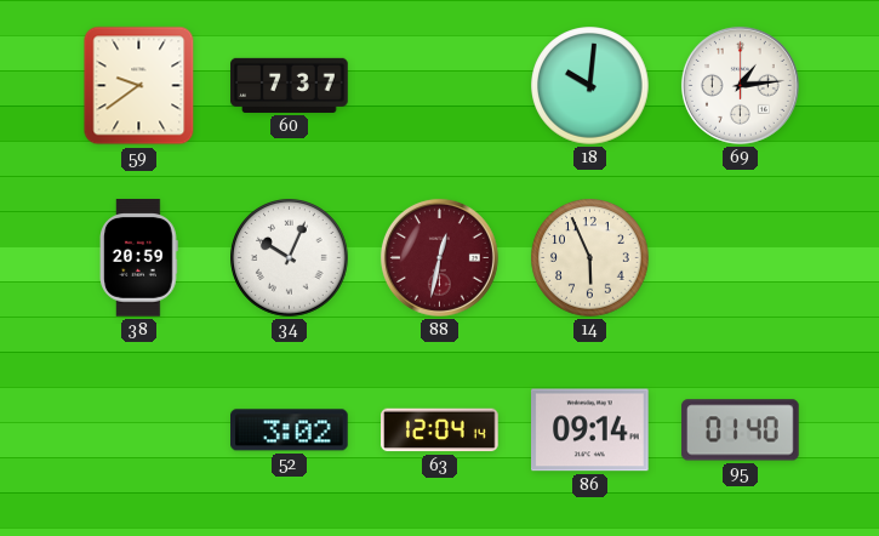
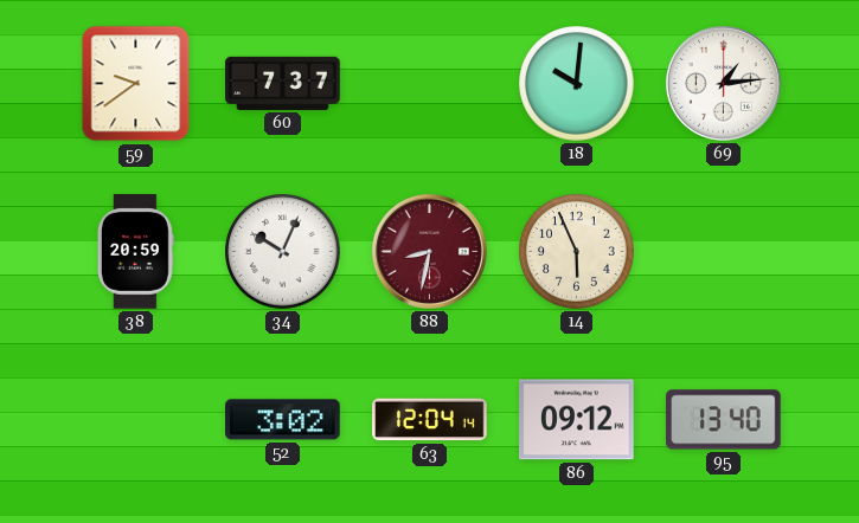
88: 12:32 -> 8:32
86: 09:14 -> 09:12
95: 01:40 -> 13:40
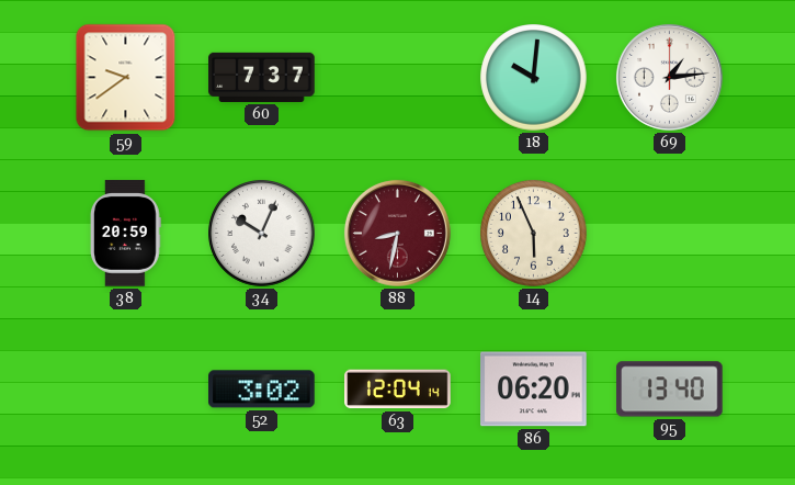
86: 09:12 -> 06:20
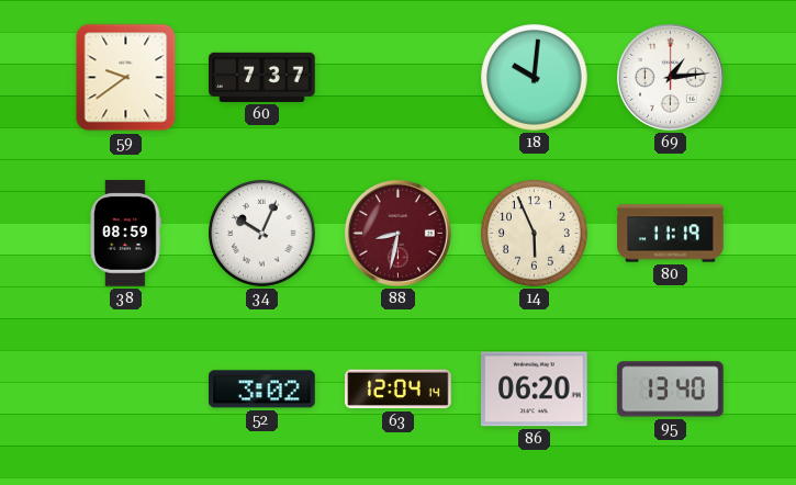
38: 20:59 -> 08:59
80: none -> 11:19
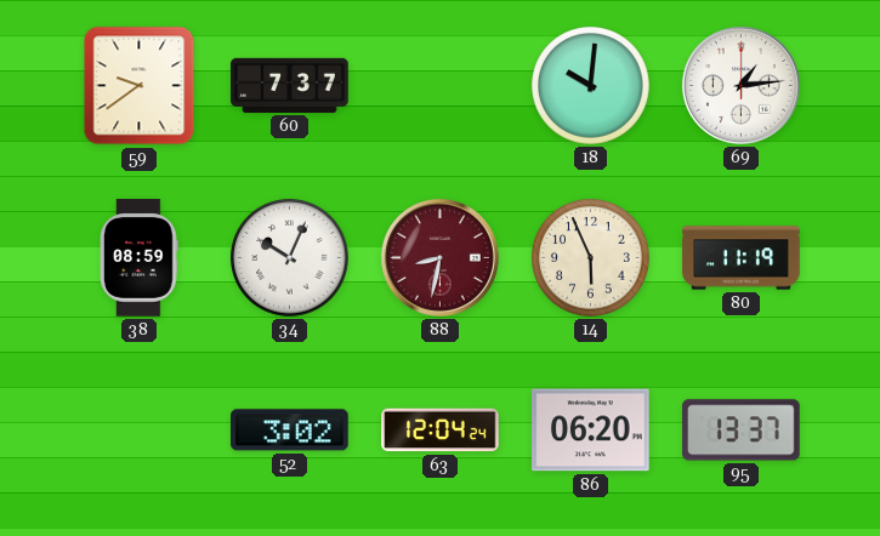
63: 12:04:14 -> 12:04:24
95: 13:40 -> 13:37
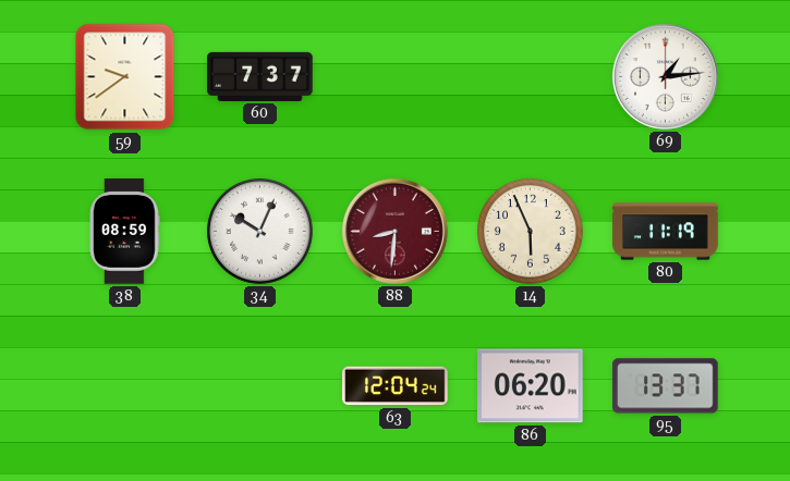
18: 10:01 -> none
88: 8:32 -> 8:31
52: 3:02 -> none
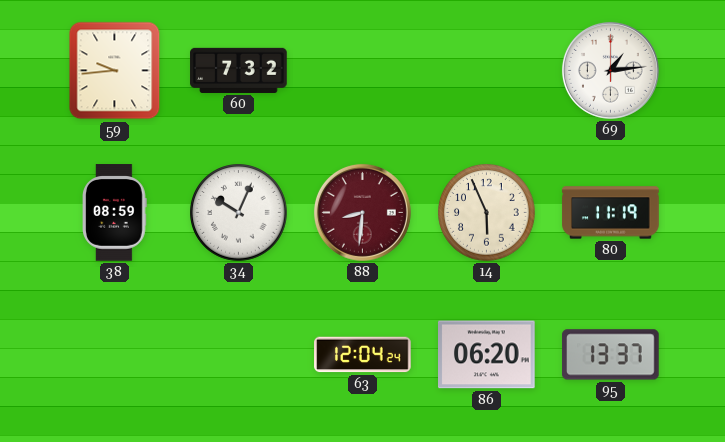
59: 9:39 -> 9:44
60: 7:37 -> 7:32
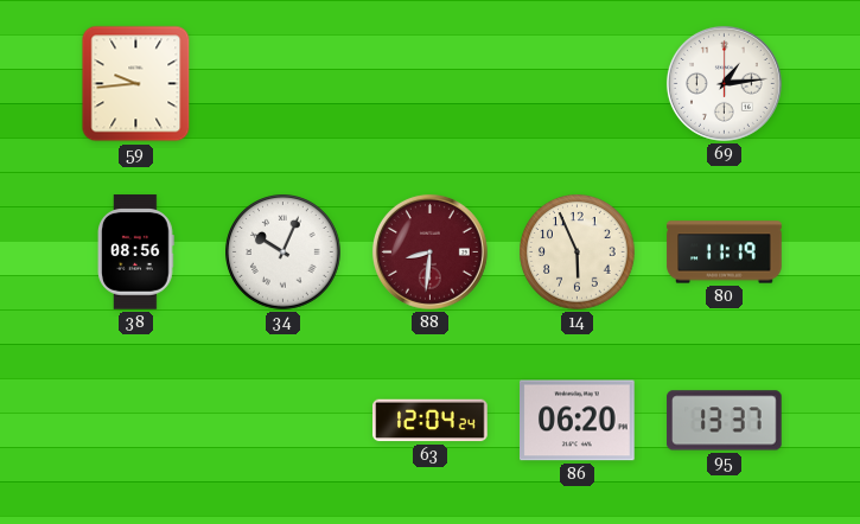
60: 7:32 -> none
38: 08:59 -> 08:56
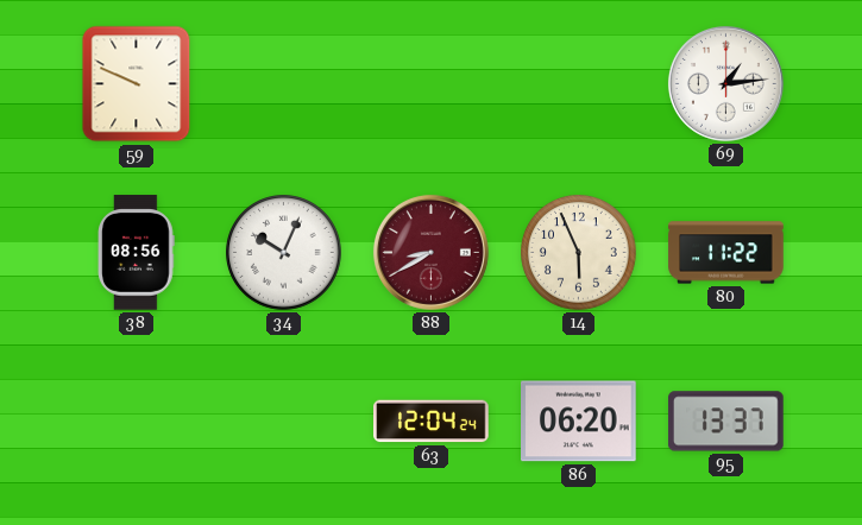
59: 9:44 -> 9:49
88: 8:31 -> 8:40
80: 11:19 -> 11:22
